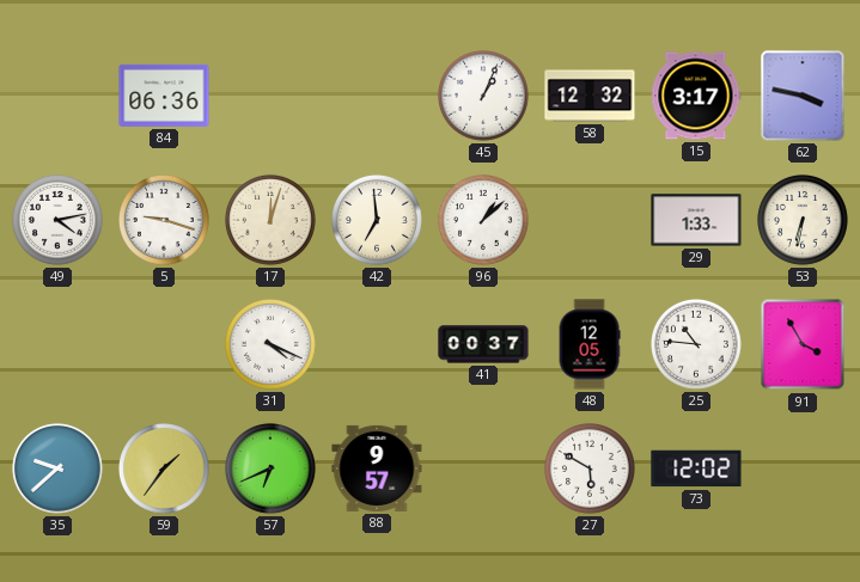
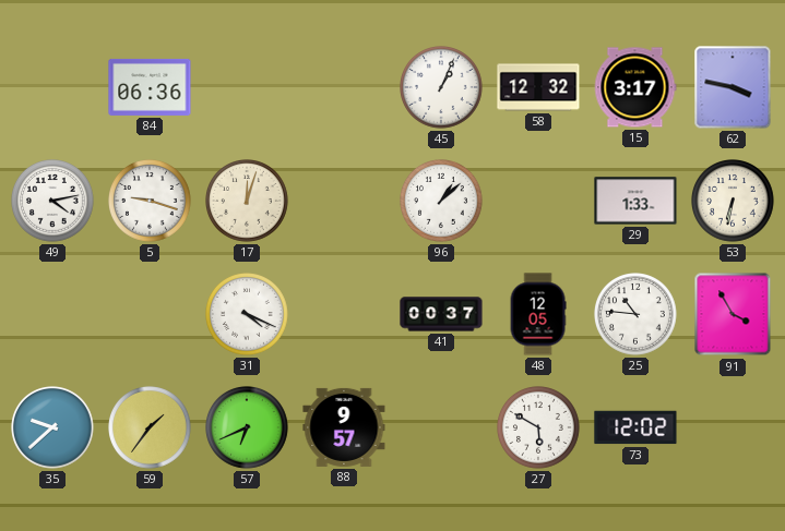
42: 6:59 -> none
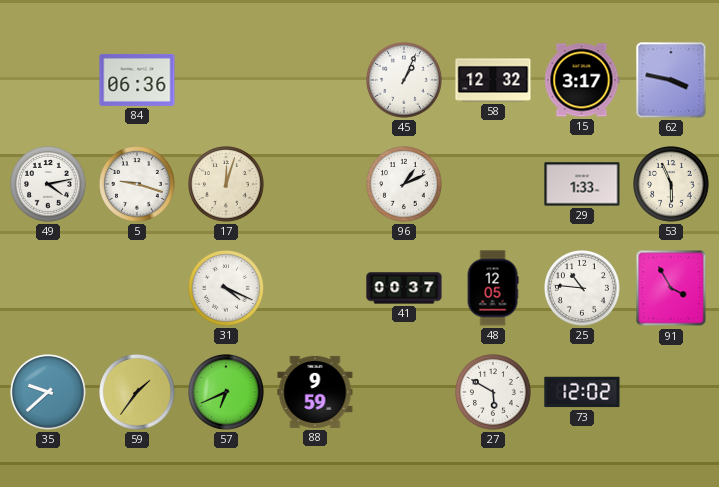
96: 1:08 -> 1:11
53: 6:32 -> 5:56
88: 9:57 -> 9:59
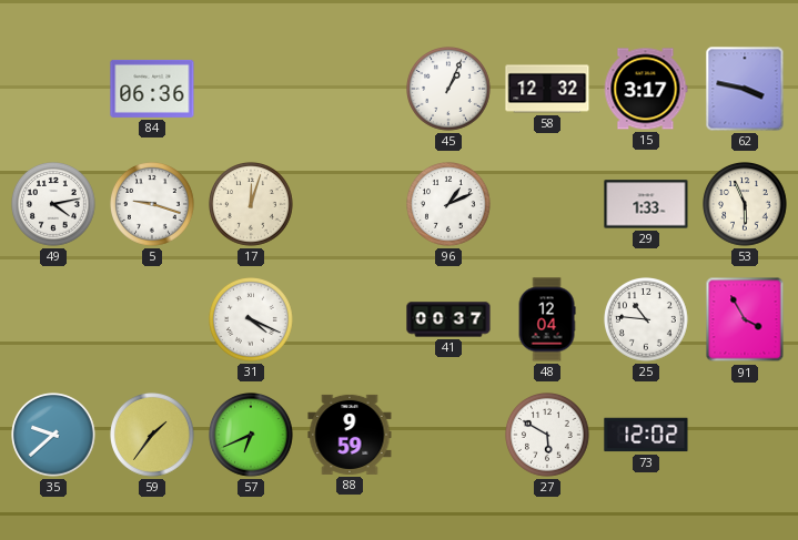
48: 12:05 -> 12:04
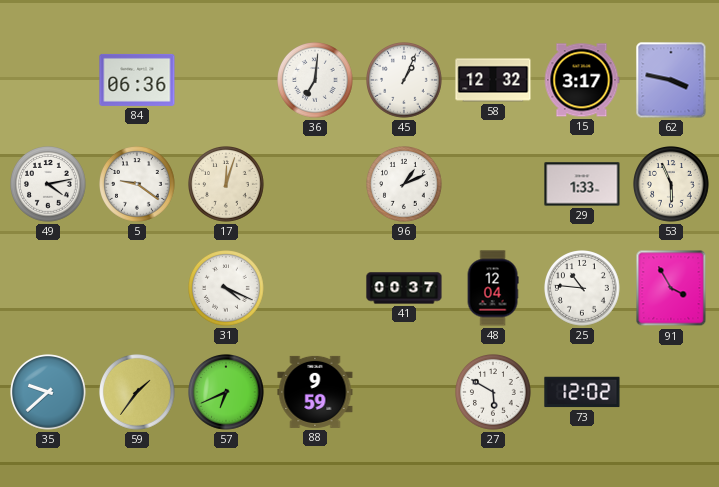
36: none -> 7:01
5: 9:18 -> 9:21
